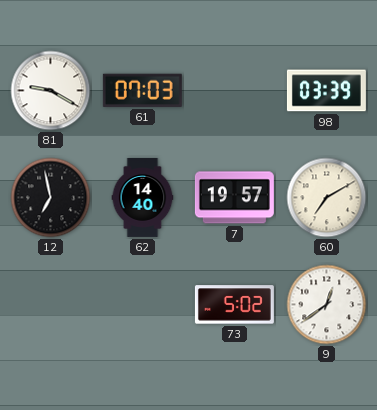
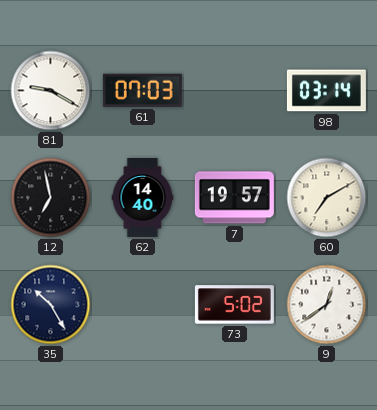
98: 03:39 -> 03:14
35: none -> 10:25
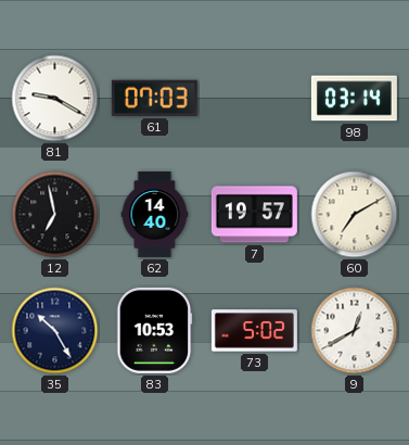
83: none -> 10:53
9: 12:39 -> 12:40
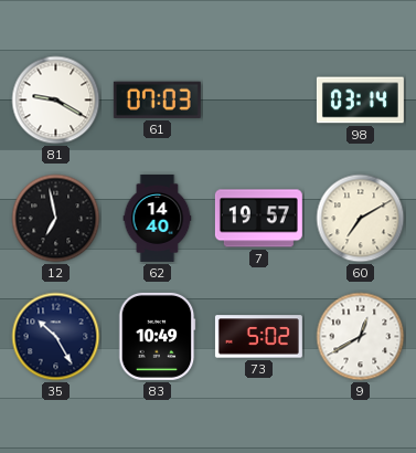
83: 10:53 -> 10:49
